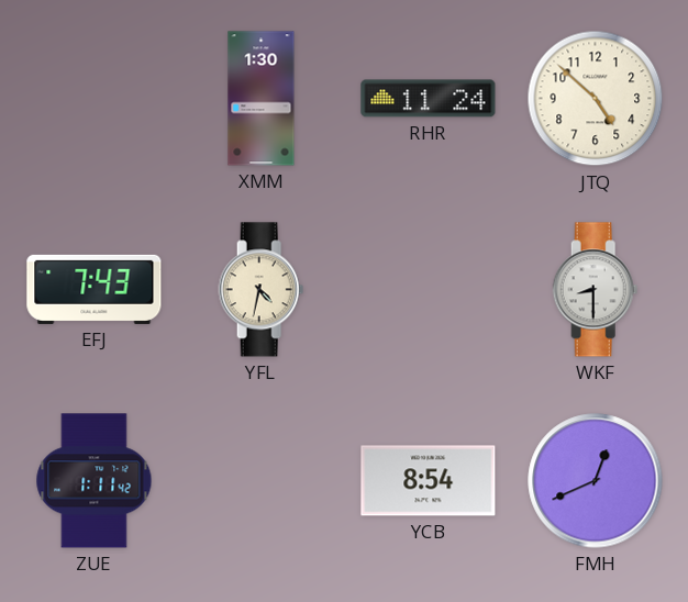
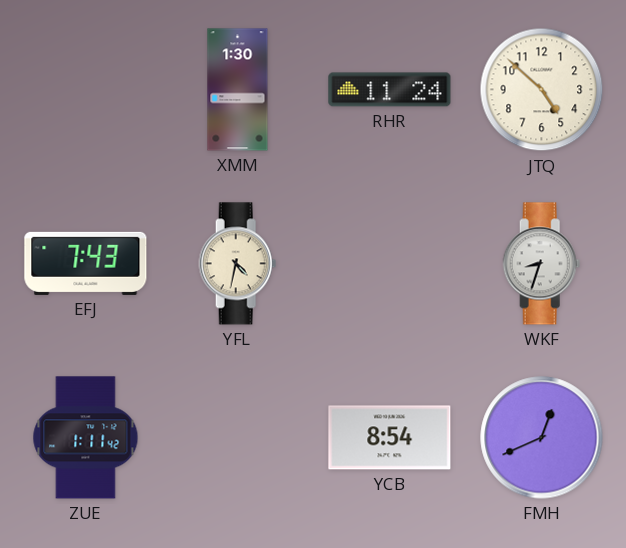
WKF: 8:30 -> 8:33
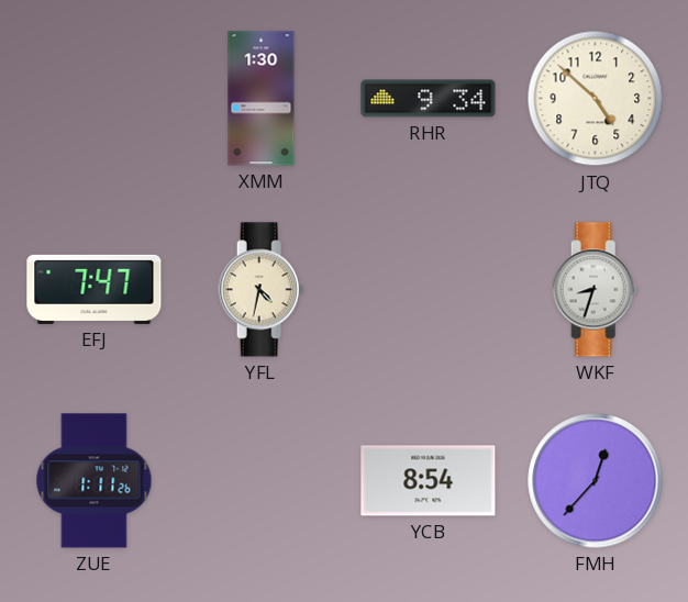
RHR: 11:24 -> 9:34
EFJ: 7:43 -> 7:47
ZUE: 1:11:42 -> 1:11:26
FMH: 12:41 -> 12:37
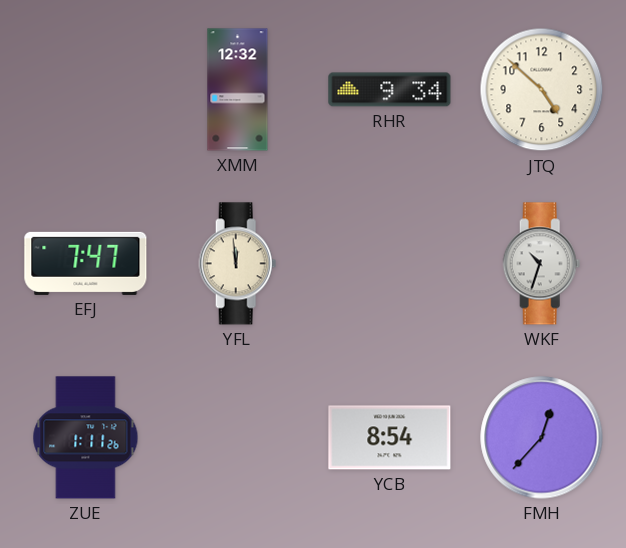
XMM: 1:30 -> 12:32
YFL: 4:32 -> 11:59
WKF: 8:33 -> 10:33
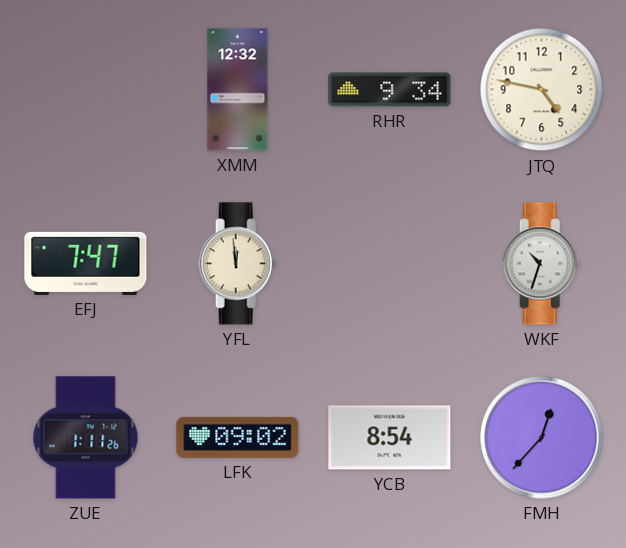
JTQ: 4:52 -> 4:47
LFK: none -> 09:02
